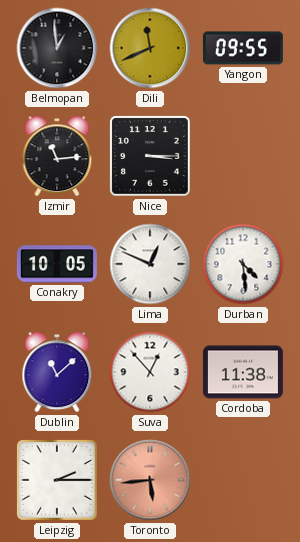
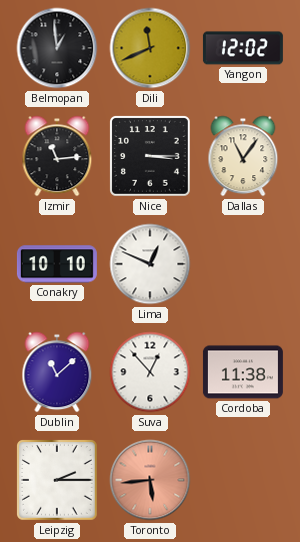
Yangon: 09:55 -> 12:02
Dallas: none -> 11:06
Conakry: 10:05 -> 10:10
Durban: 4:29 -> none
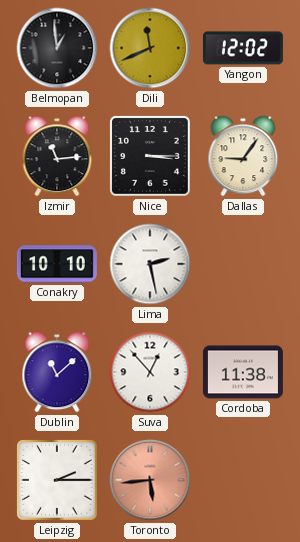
Dallas: 11:06 -> 9:06
Lima: 12:49 -> 2:28
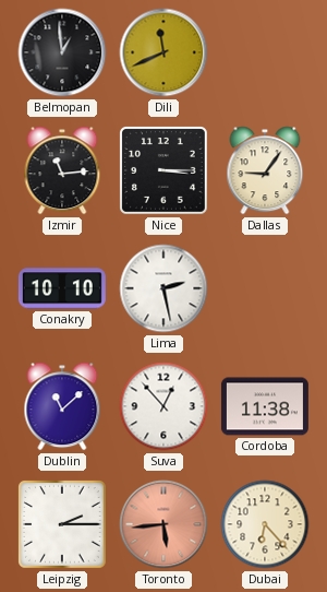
Yangon: 12:02 -> none
Dubai: none -> 6:23
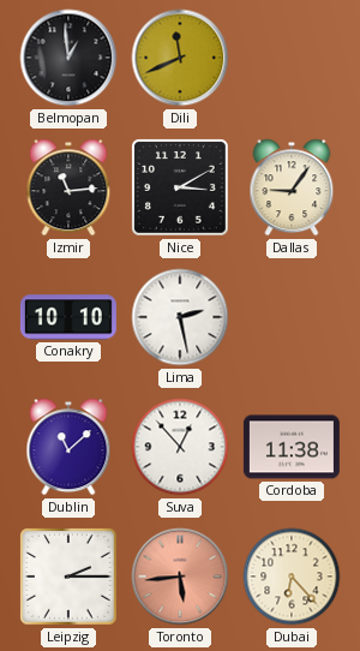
Nice: 3:15 -> 3:10
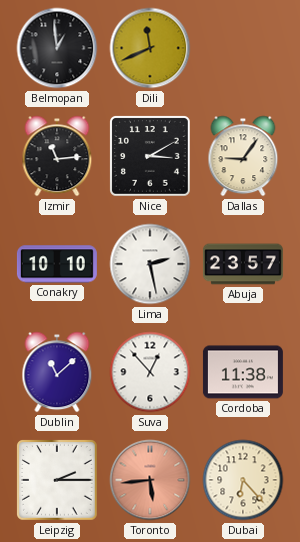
Abuja: none -> 23:57
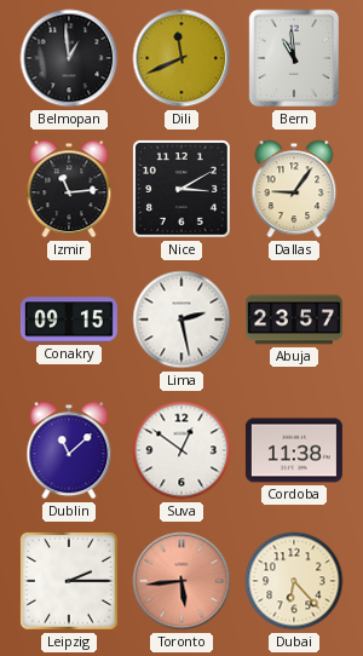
Bern: none -> 10:59
Conakry: 10:10 -> 09:15
Suva: 12:53 -> 12:51
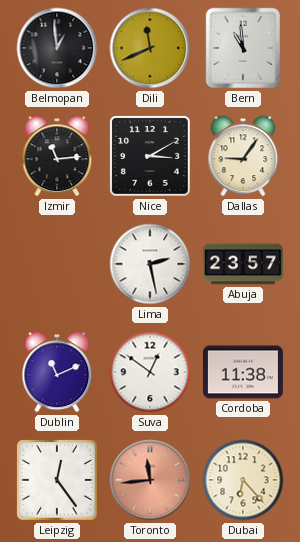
Conakry: 09:15 -> none
Dublin: 11:08 -> 11:11
Leipzig: 2:15 -> 12:24
Toronto: 5:44 -> 11:44
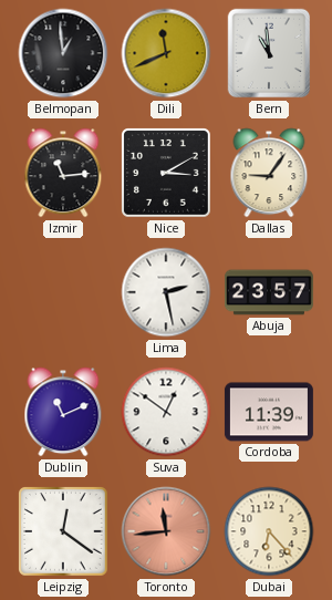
Cordoba: 11:38 -> 11:39
Leipzig: 12:24 -> 12:21
